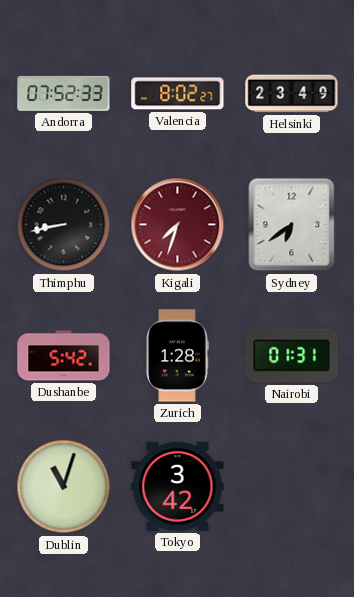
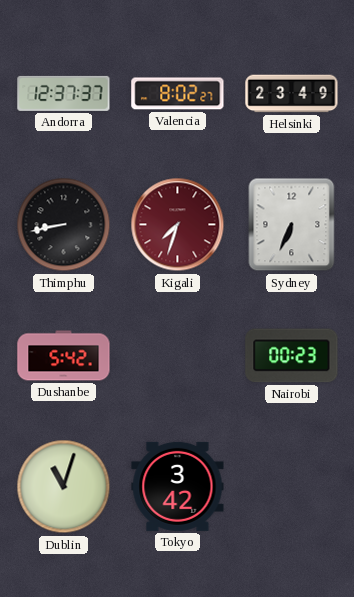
Andorra: 07:52 -> 12:37
Sydney: 6:39 -> 6:34
Zurich: 1:28 -> none
Nairobi: 01:31 -> 00:23
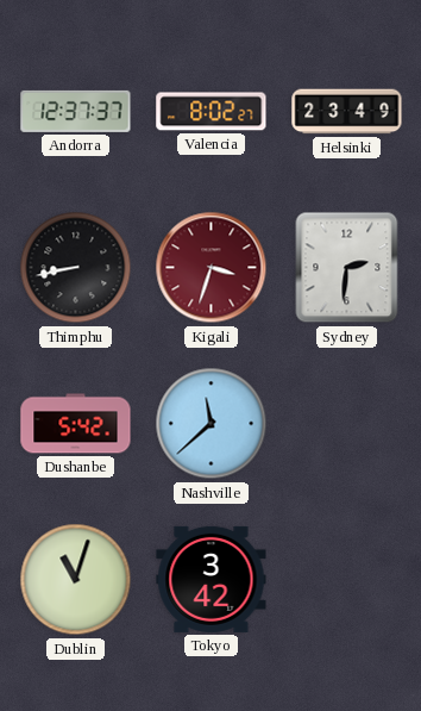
Kigali: 7:33 -> 3:33
Sydney: 6:34 -> 2:31
Nashville: none -> 11:38
Nairobi: 00:23 -> none
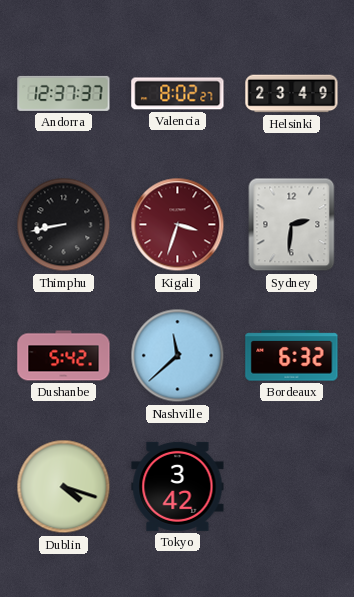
Bordeaux: none -> 6:32
Dublin: 11:03 -> 4:18
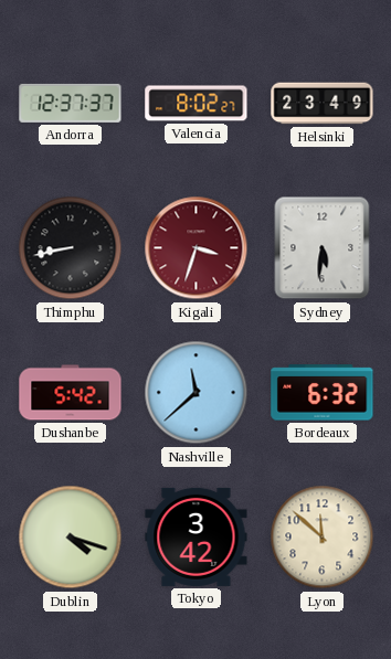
Sydney: 2:31 -> 5:31
Lyon: none -> 11:52
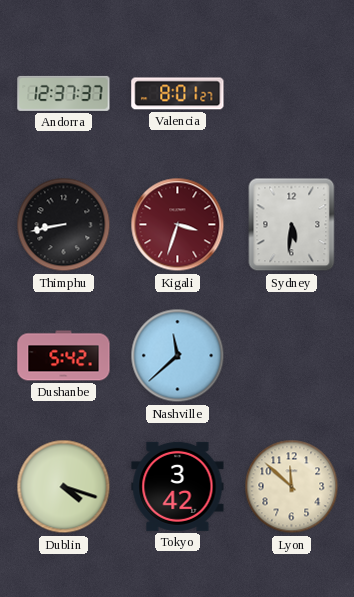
Valencia: 8:02 -> 8:01
Helsinki: 23:49 -> none
Bordeaux: 6:32 -> none
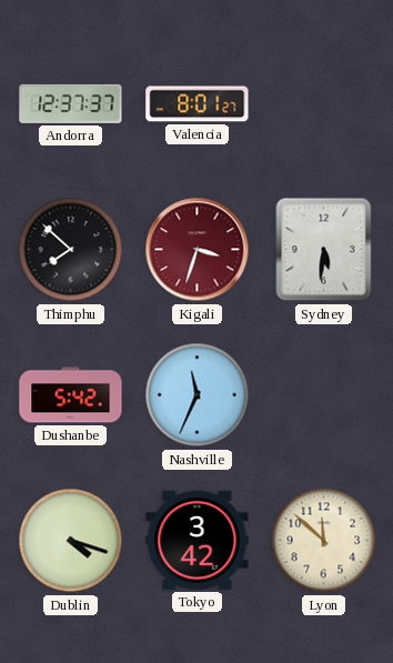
Thimphu: 8:43 -> 7:52
Nashville: 11:38 -> 11:34
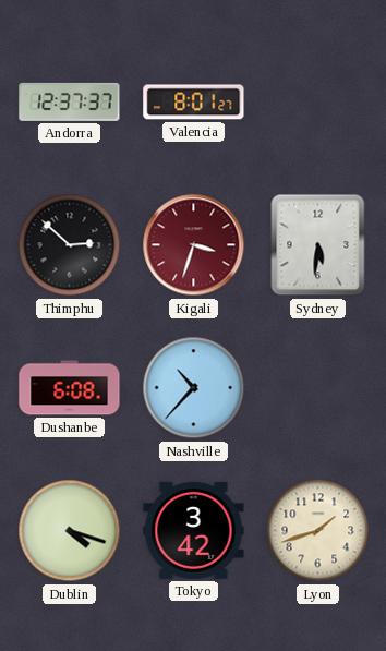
Thimphu: 7:52 -> 2:52
Dushanbe: 5:42 -> 6:08
Nashville: 11:34 -> 10:37
Lyon: 11:52 -> 1:42
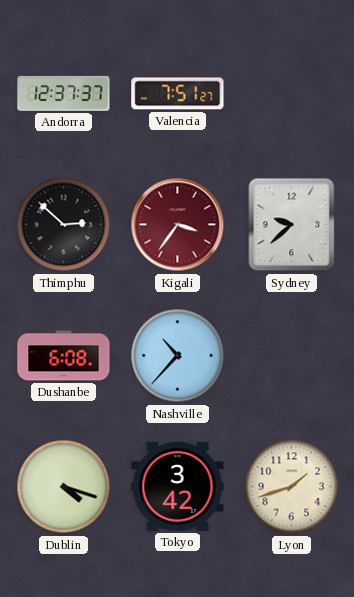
Valencia: 8:01 -> 7:51
Kigali: 3:33 -> 3:36
Sydney: 5:31 -> 9:38
